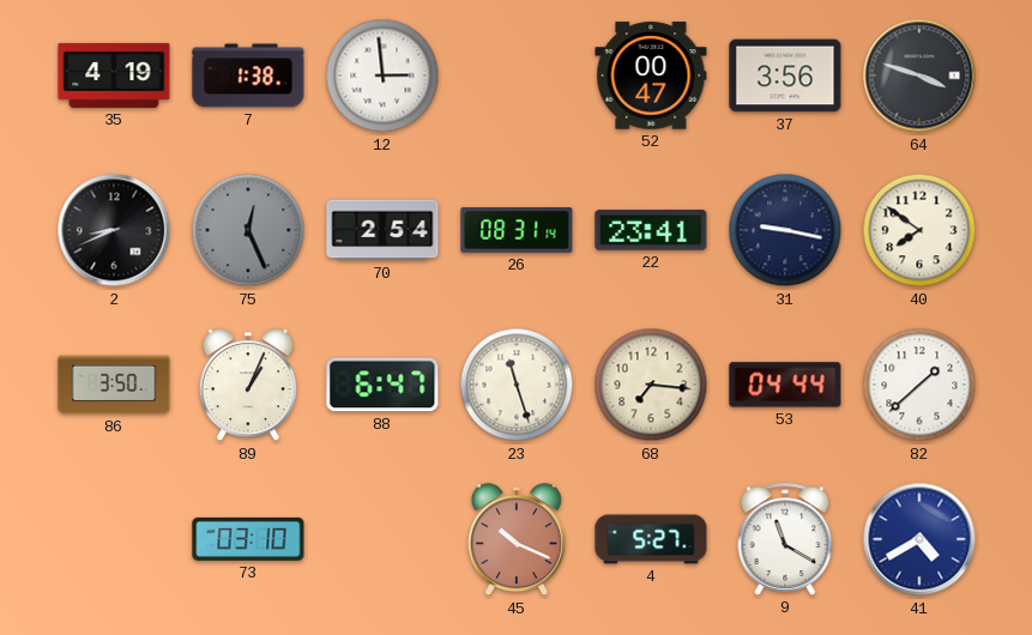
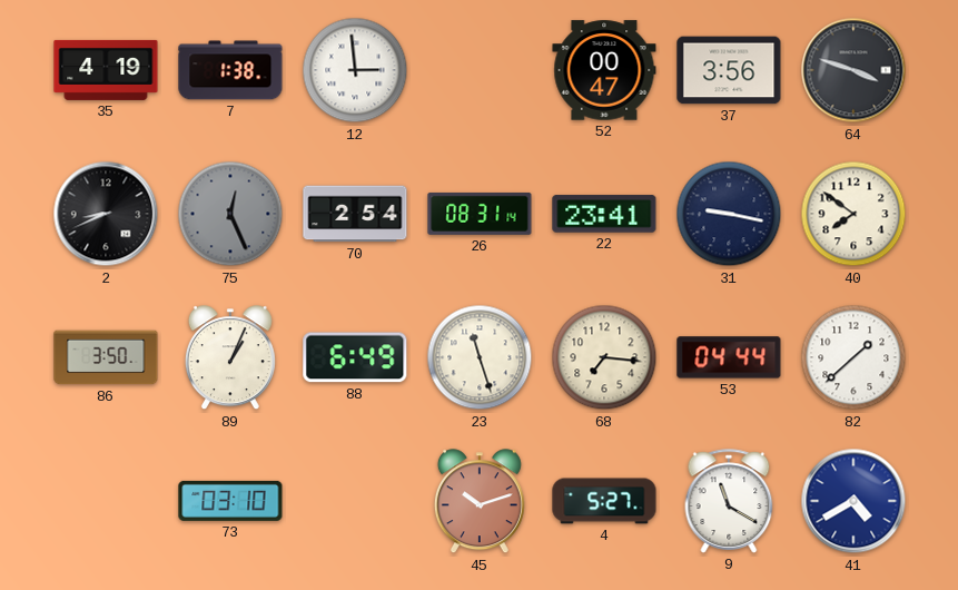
88: 6:47 -> 6:49
45: 10:19 -> 10:12
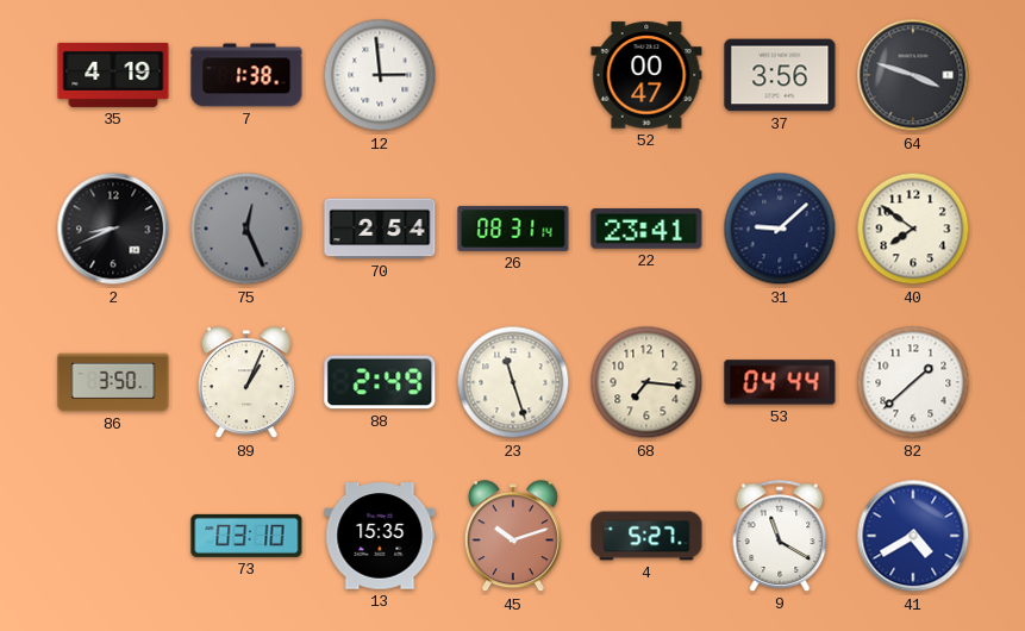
31: 9:17 -> 9:08
88: 6:49 -> 2:49
13: none -> 15:35
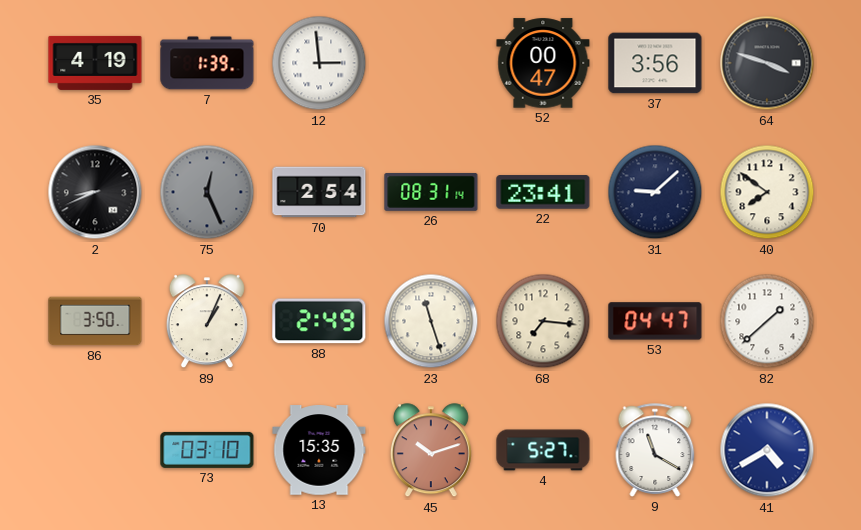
7: 1:38 -> 1:39
53: 04:44 -> 04:47
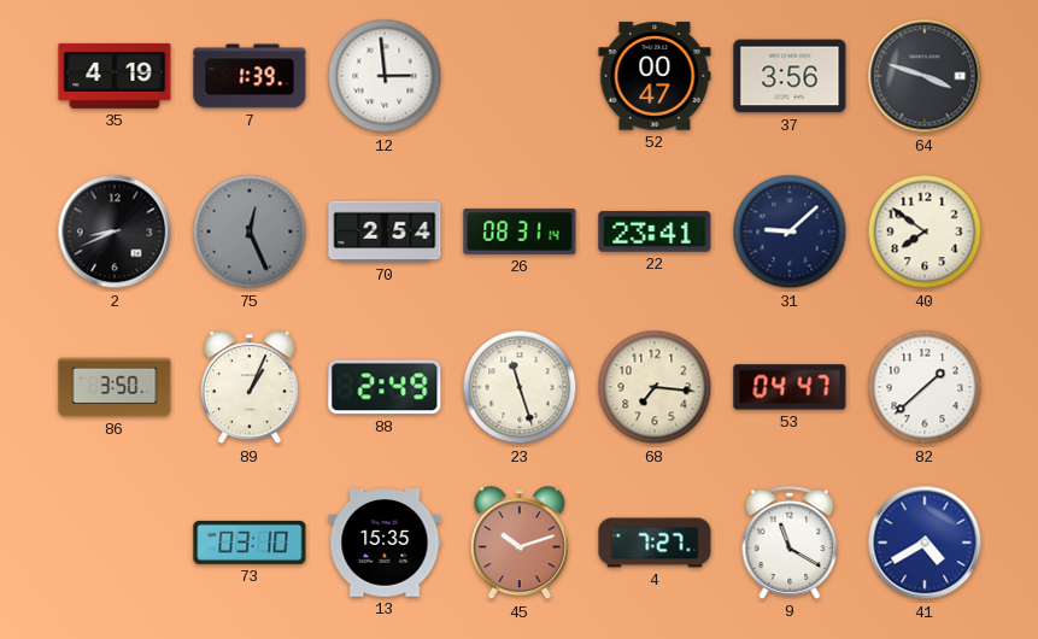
4: 5:27 -> 7:27
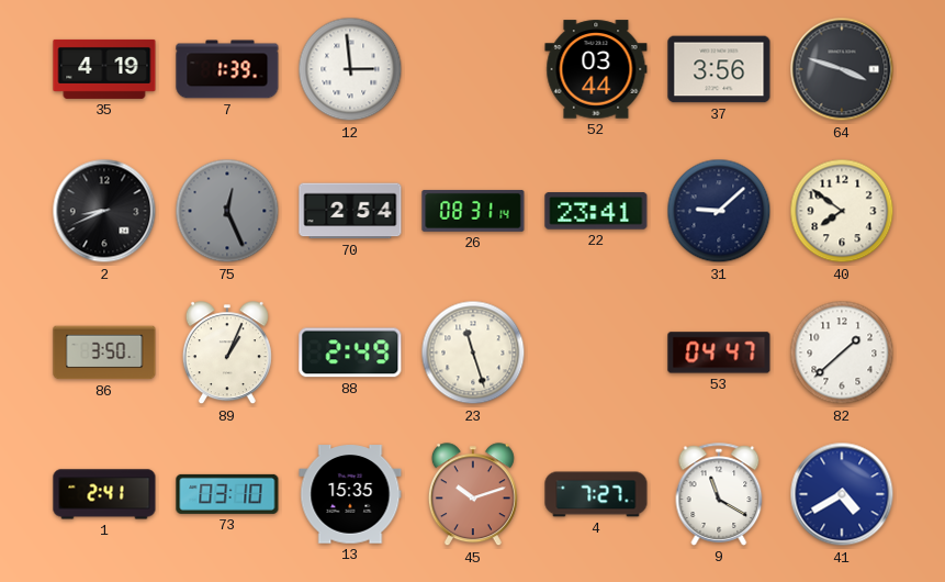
52: 00:47 -> 03:44
68: 7:16 -> none
1: none -> 2:41
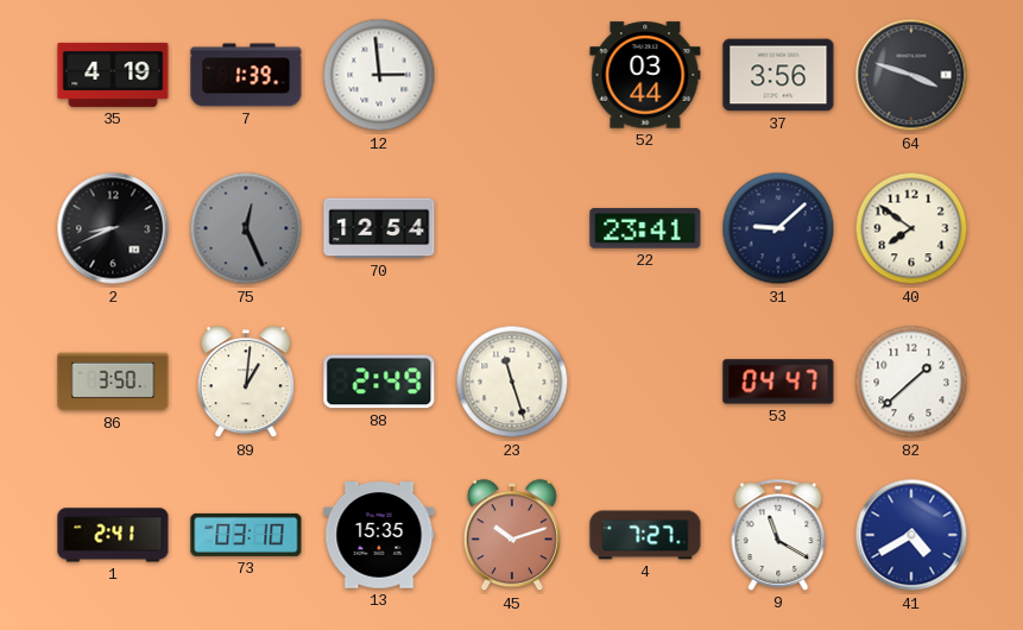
70: 2:54 -> 12:54
26: 08:31 -> none
89: 1:04 -> 1:01
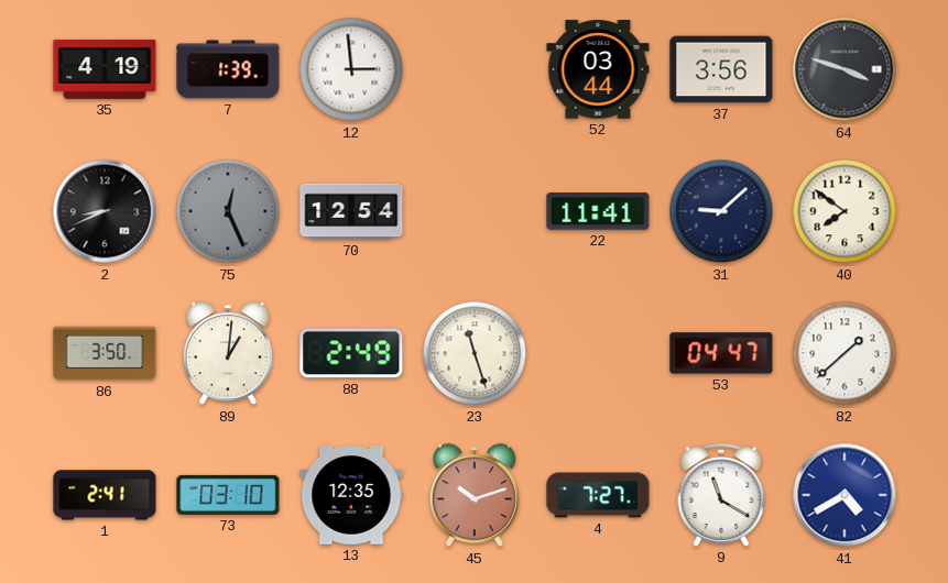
22: 23:41 -> 11:41
13: 15:35 -> 12:35
